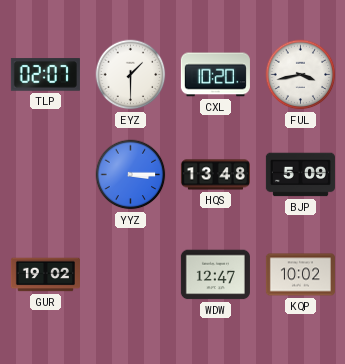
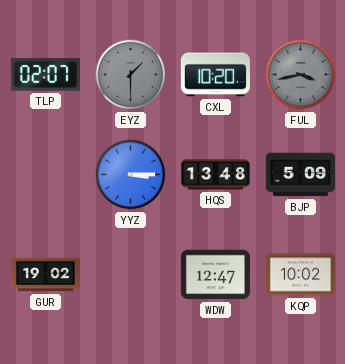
EYZ dial: white -> grey
FUL dial: white -> grey
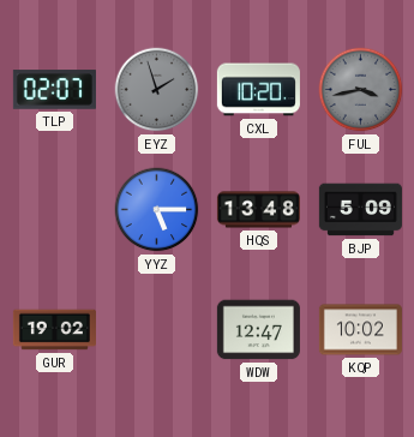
EYZ: 1:30 -> 1:57
YYZ: 3:15 -> 5:15
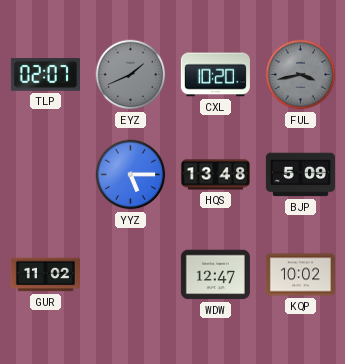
EYZ: 1:57 -> 1:41
GUR: 19:02 -> 11:02
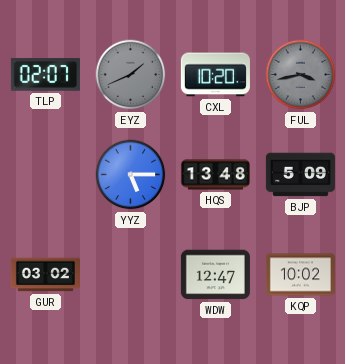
GUR: 11:02 -> 03:02
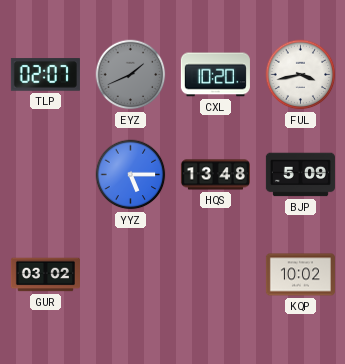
FUL dial: grey -> white
WDW: 12:47 -> none
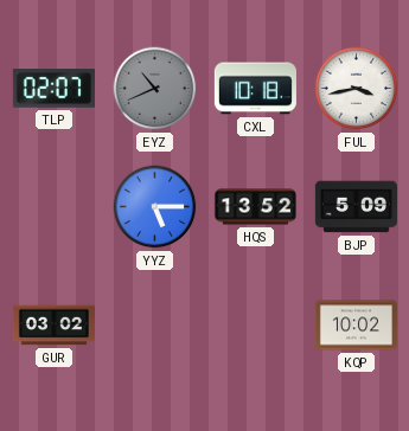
EYZ: 1:41 -> 10:41
CXL: 10:20 -> 10:18
HQS: 13:48 -> 13:52
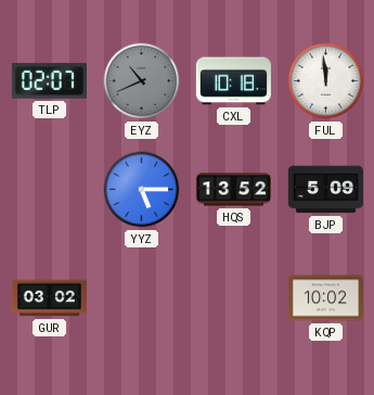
FUL: 3:43 -> 11:59
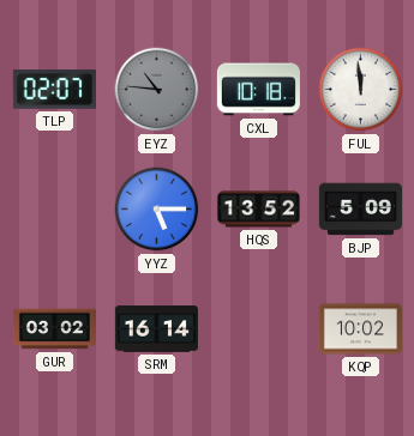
EYZ: 10:41 -> 10:46
SRM: none -> 16:14
